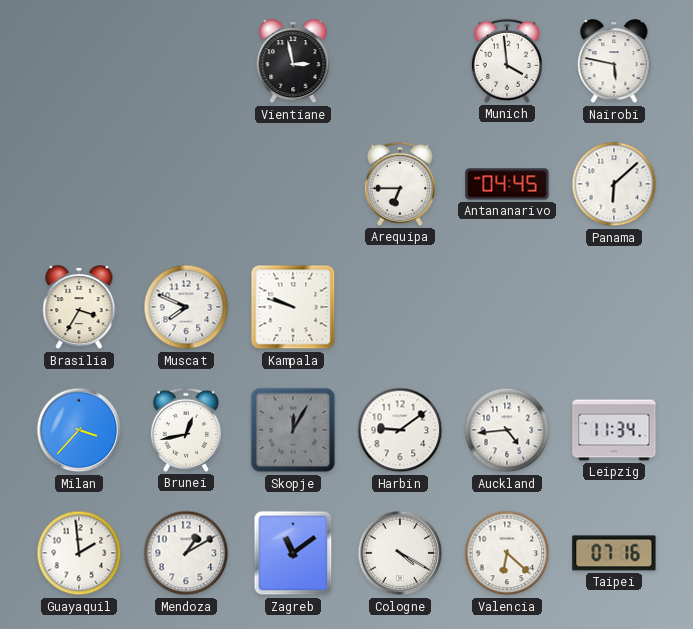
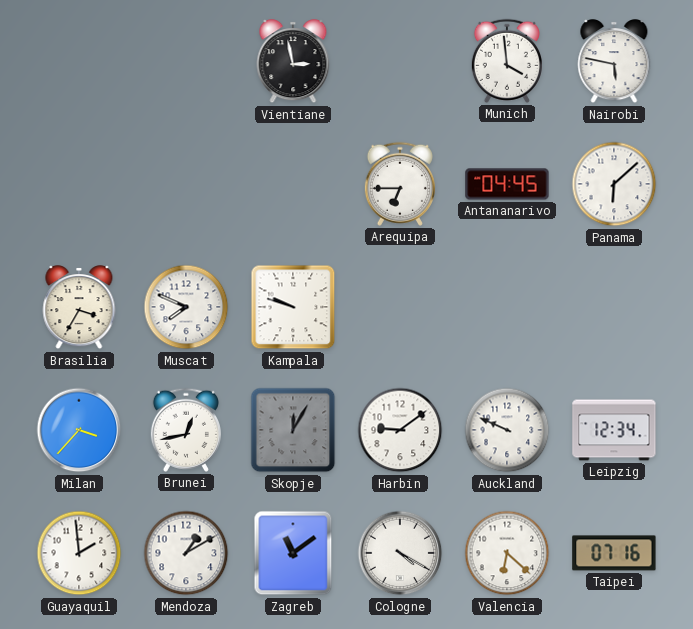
Auckland: 4:44 -> 9:49
Leipzig: 11:34 -> 12:34
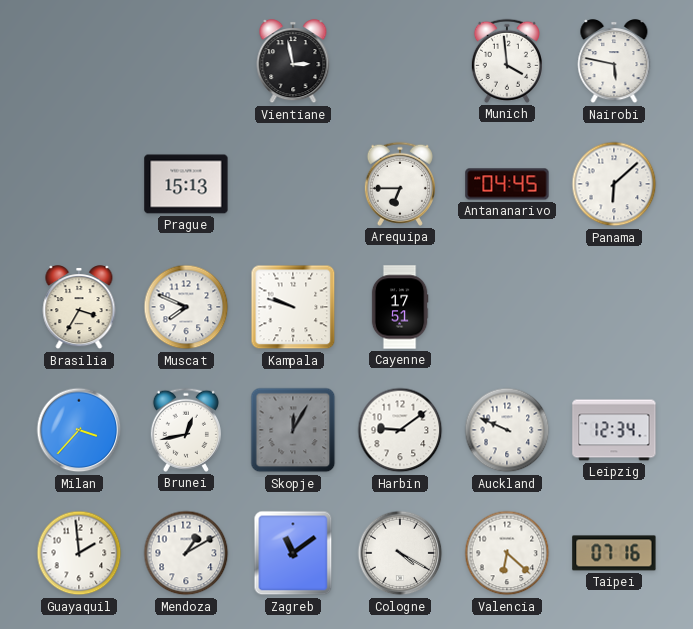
Prague: none -> 15:13
Cayenne: none -> 17:51
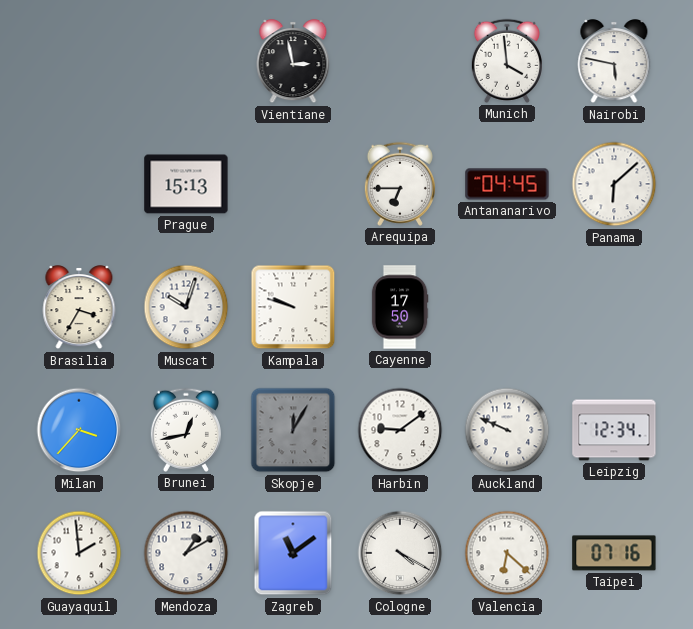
Muscat: 7:49 -> 10:03
Cayenne: 17:51 -> 17:50
